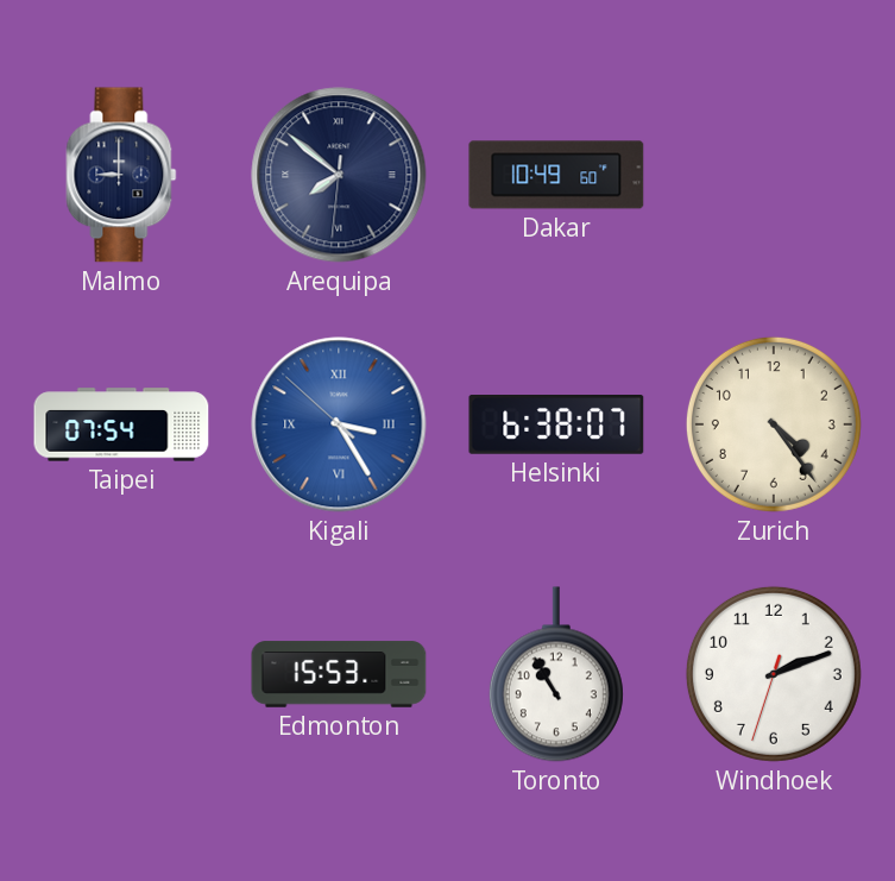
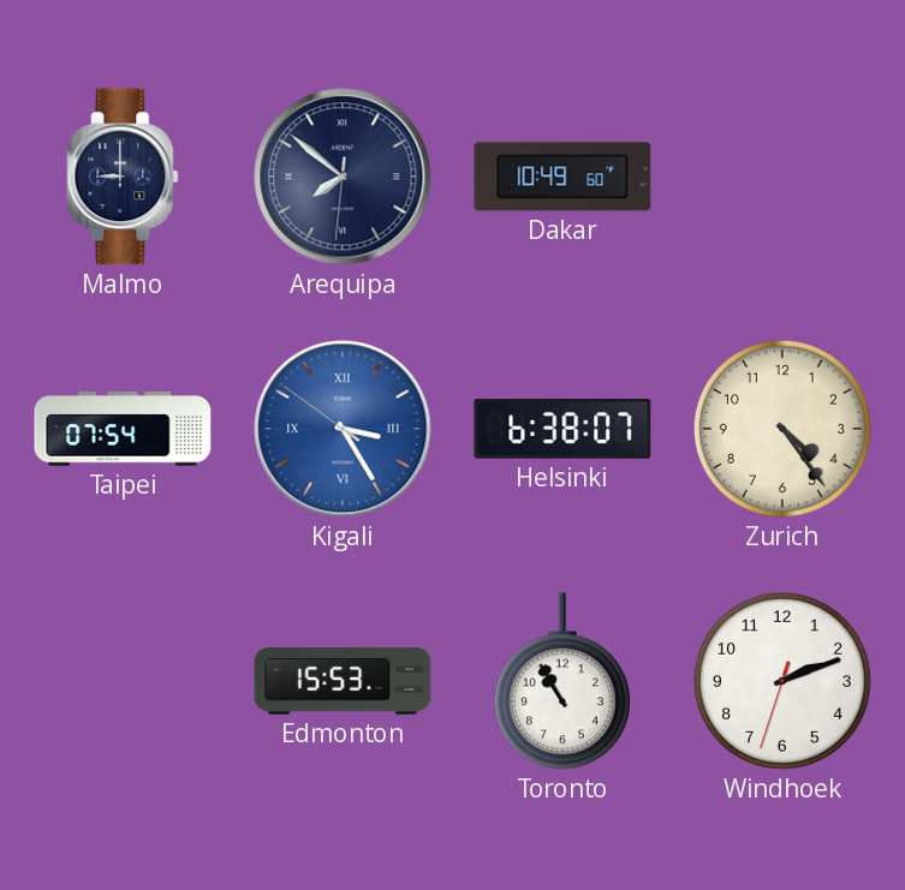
Kigali: 3:24:52 -> 3:24:51
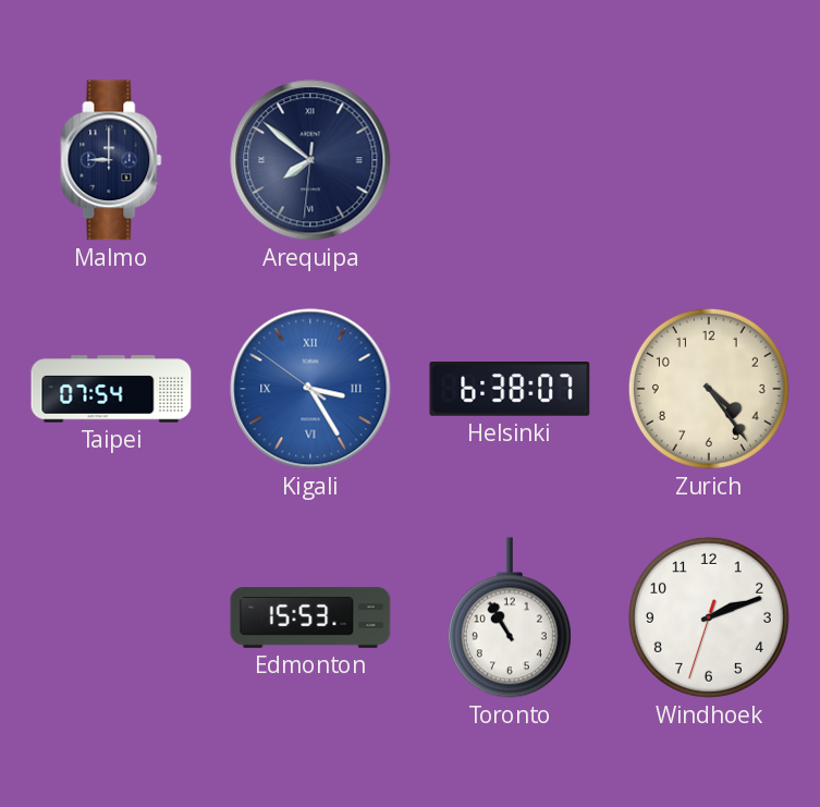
Dakar: 10:49 -> none
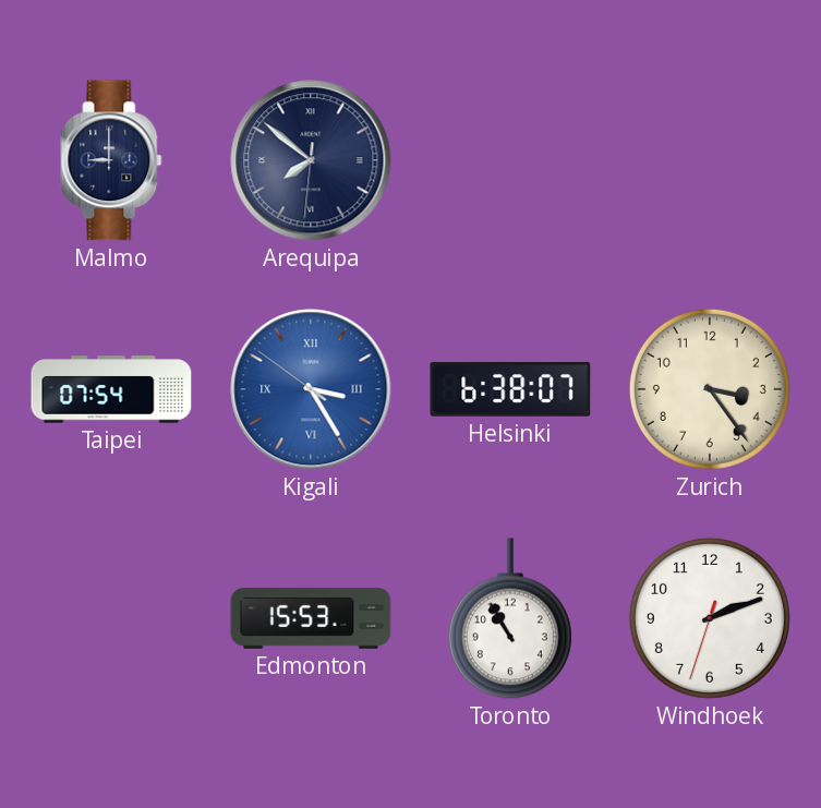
Zurich: 4:24 -> 3:24
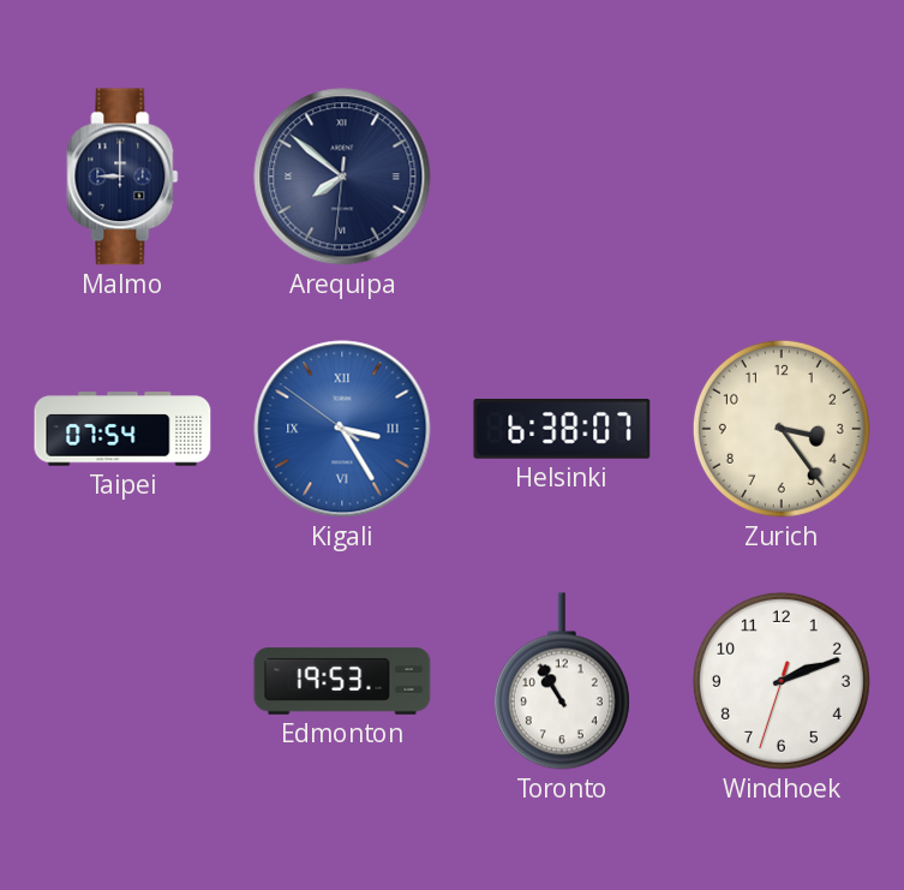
Edmonton: 15:53 -> 19:53
